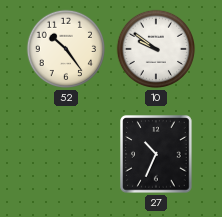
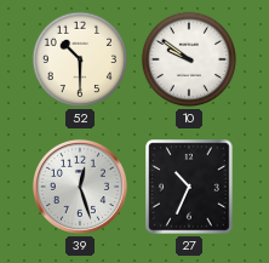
52: 10:24 -> 10:30
39: none -> 12:27
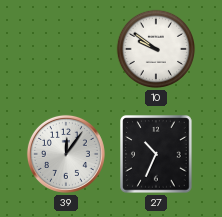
52: 10:30 -> none
39: 12:27 -> 12:06
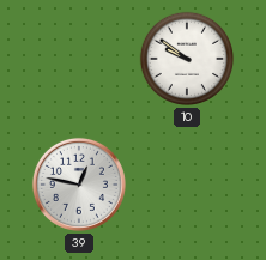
39: 12:06 -> 12:47
27: 10:34 -> none
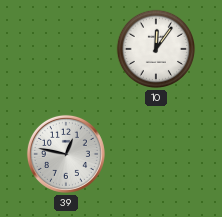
10: 9:51 -> 12:06
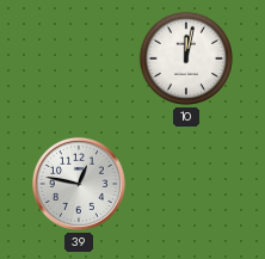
10: 12:06 -> 12:02
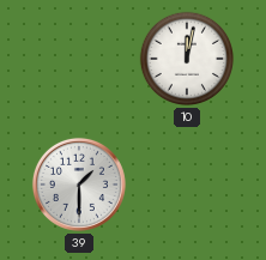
39: 12:47 -> 1:30
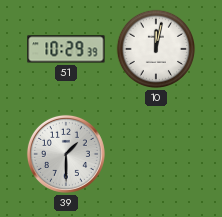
51: none -> 10:29
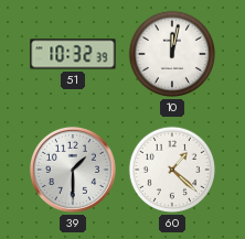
51: 10:29 -> 10:32
60: none -> 1:22
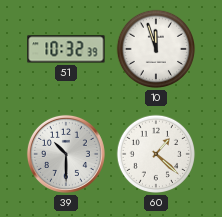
10: 12:02 -> 11:57
39: 1:30 -> 10:30
